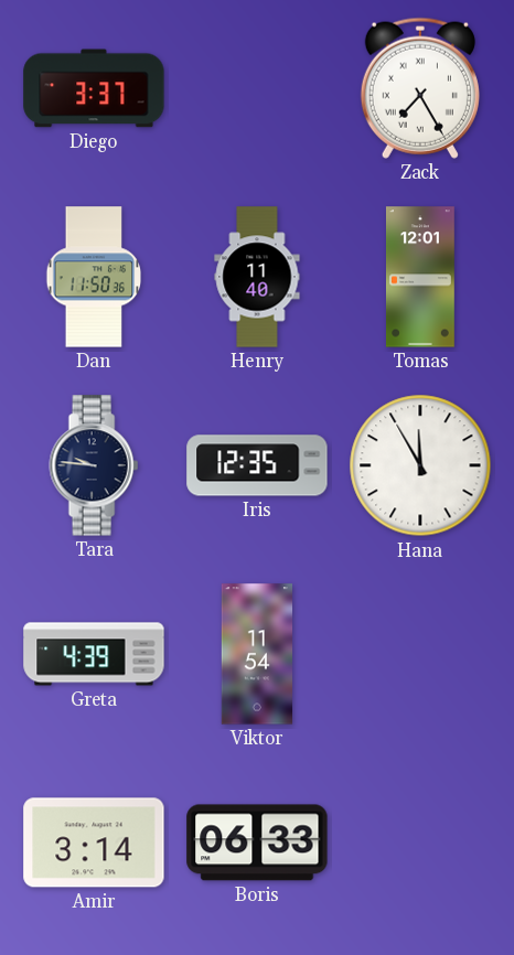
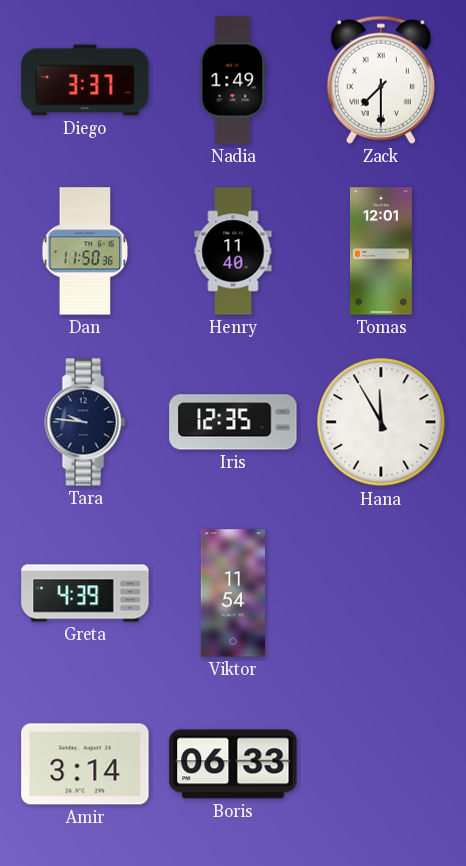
Nadia: none -> 1:49
Zack: 7:25 -> 7:30
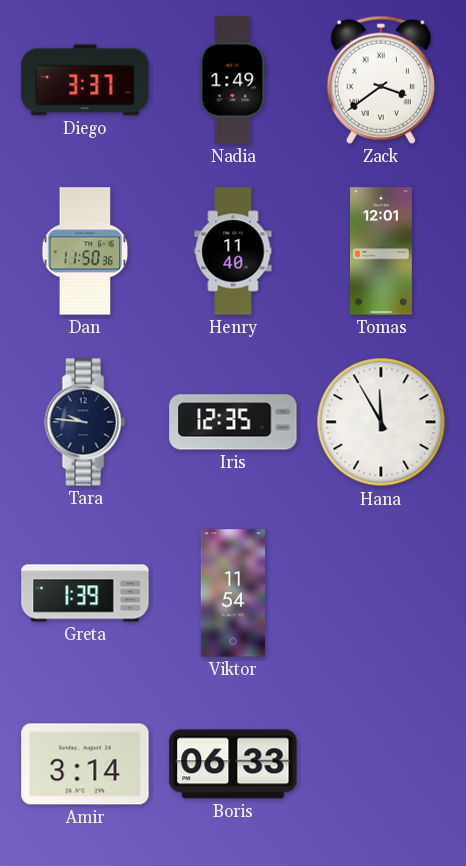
Zack: 7:30 -> 3:39
Greta: 4:39 -> 1:39
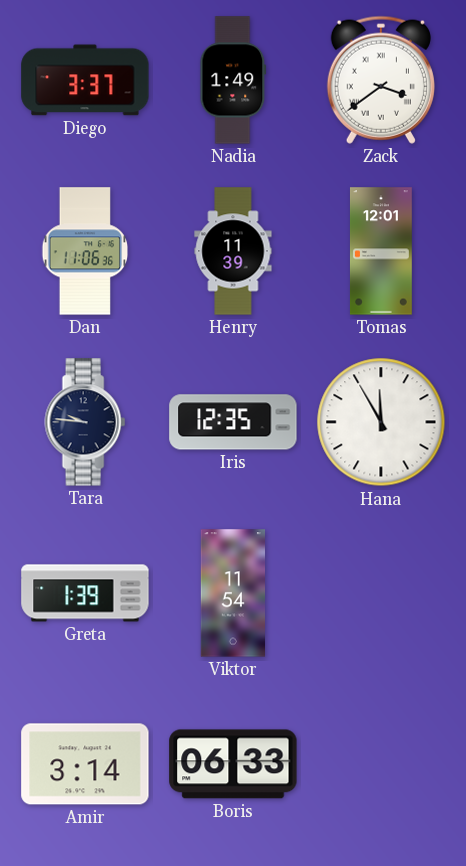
Dan: 11:50 -> 11:06
Henry: 11:40 -> 11:39
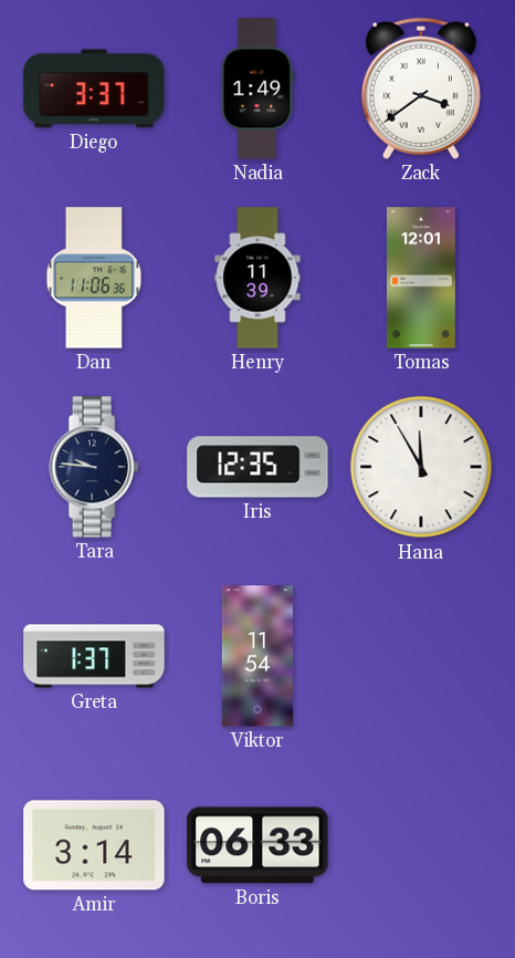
Greta: 1:39 -> 1:37
